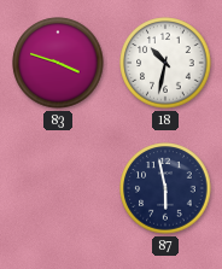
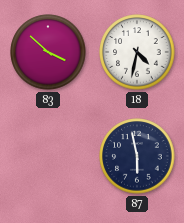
83: 3:48 -> 3:52
18: 10:32 -> 4:32
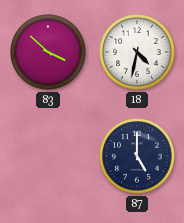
87: 5:58 -> 5:00
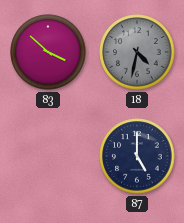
18 dial: white -> grey
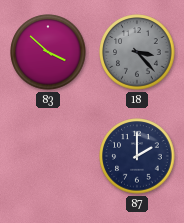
18: 4:32 -> 3:23
87: 5:00 -> 2:00
